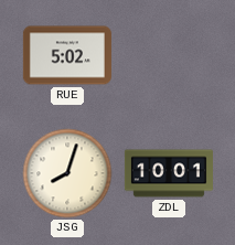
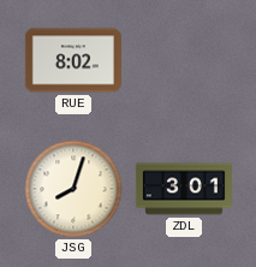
RUE: 5:02 -> 8:02
ZDL: 10:01 -> 3:01
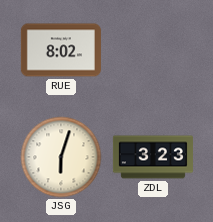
JSG: 8:03 -> 6:03
ZDL: 3:01 -> 3:23
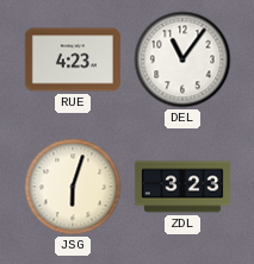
RUE: 8:02 -> 4:23
DEL: none -> 11:06
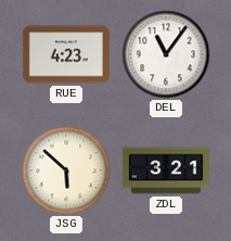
JSG: 6:03 -> 5:52
ZDL: 3:23 -> 3:21
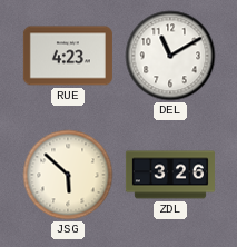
DEL: 11:06 -> 11:10
ZDL: 3:21 -> 3:26
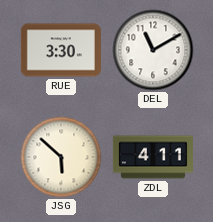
RUE: 4:23 -> 3:30
ZDL: 3:26 -> 4:11
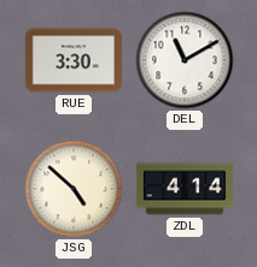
JSG: 5:52 -> 4:52
ZDL: 4:11 -> 4:14
